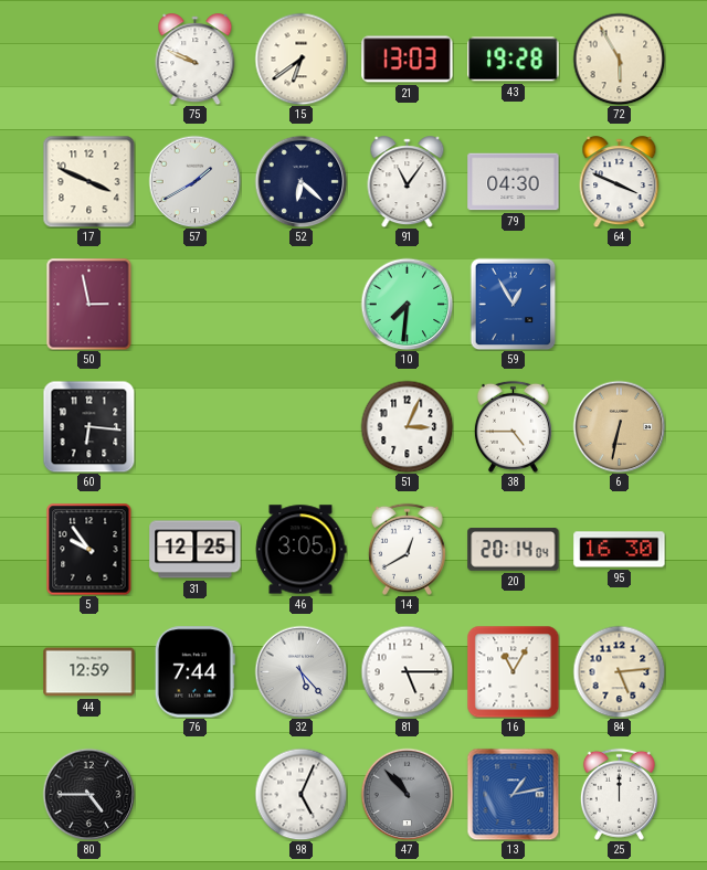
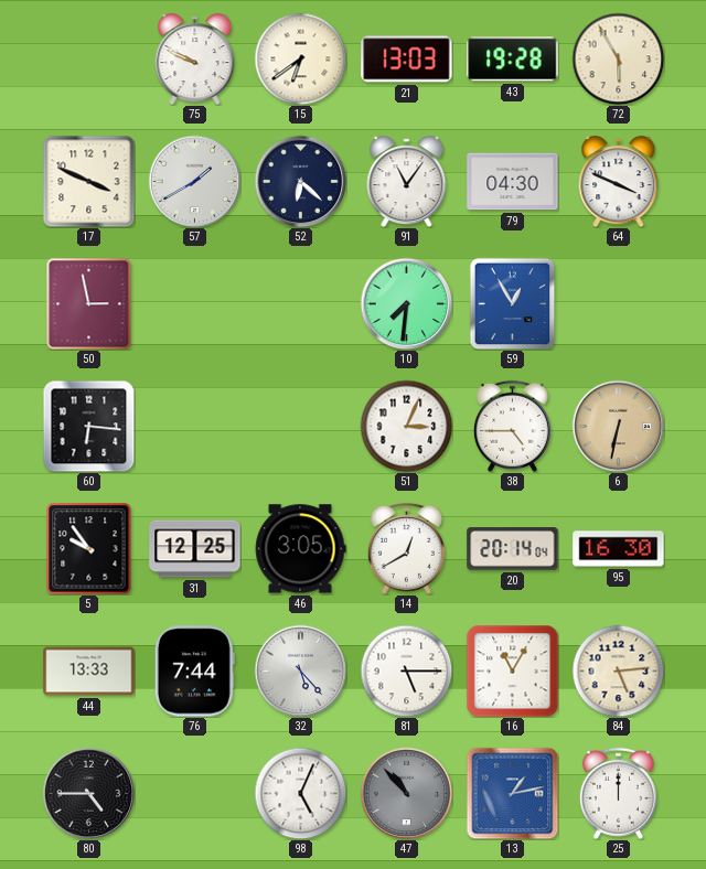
44: 12:59 -> 13:33
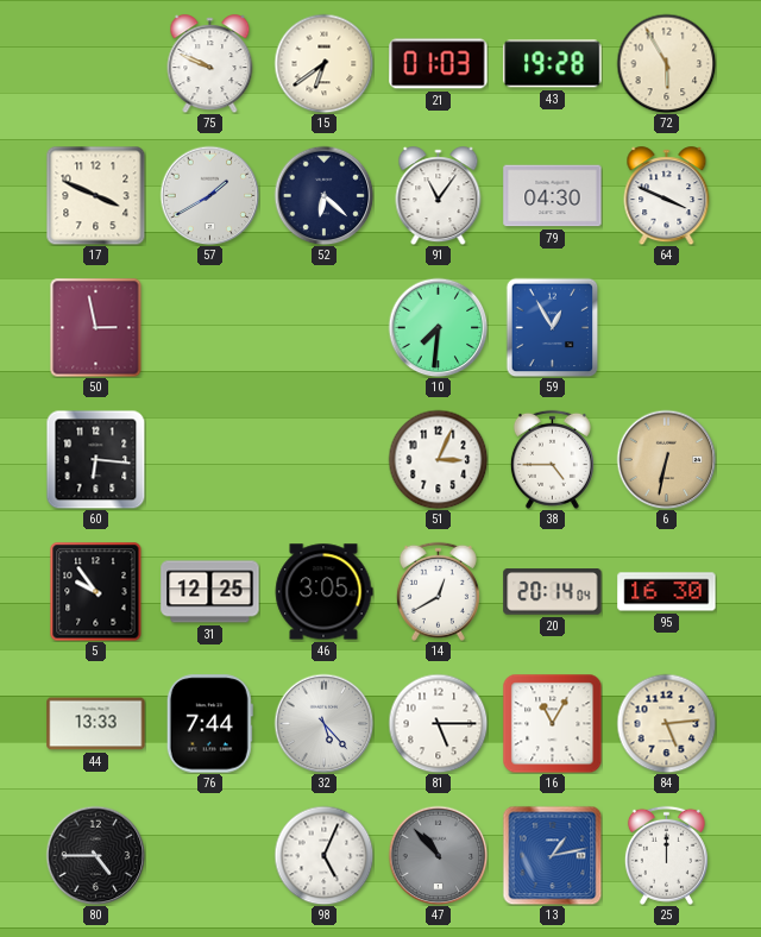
21: 13:03 -> 01:03
